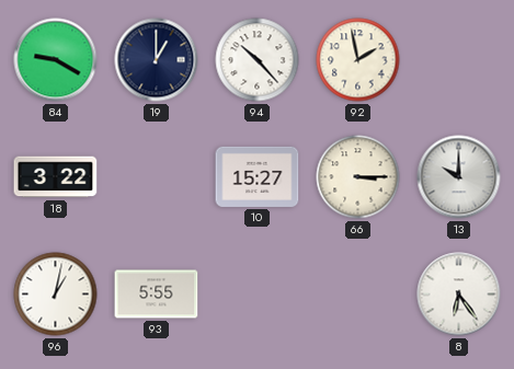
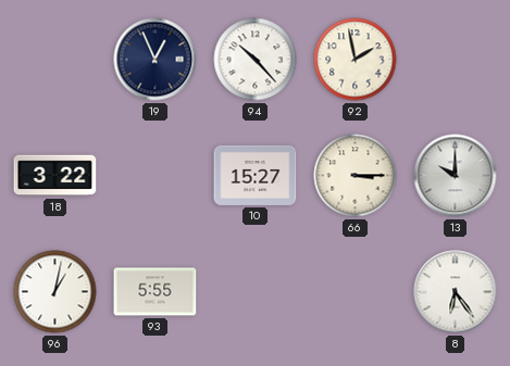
84: 9:20 -> none
19: 1:00 -> 12:56
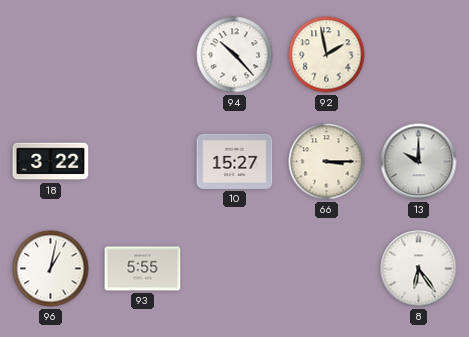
19: 12:56 -> none
